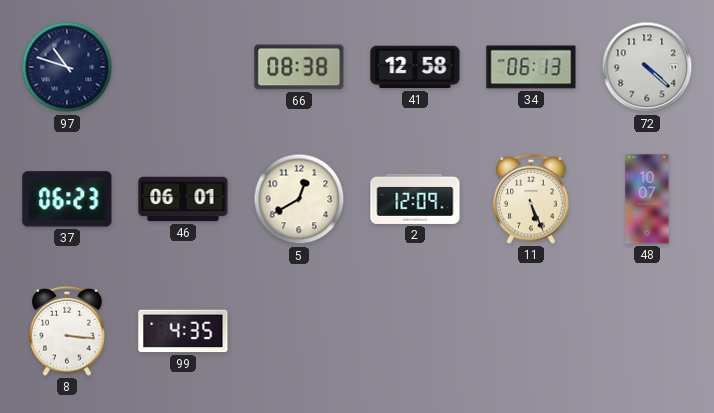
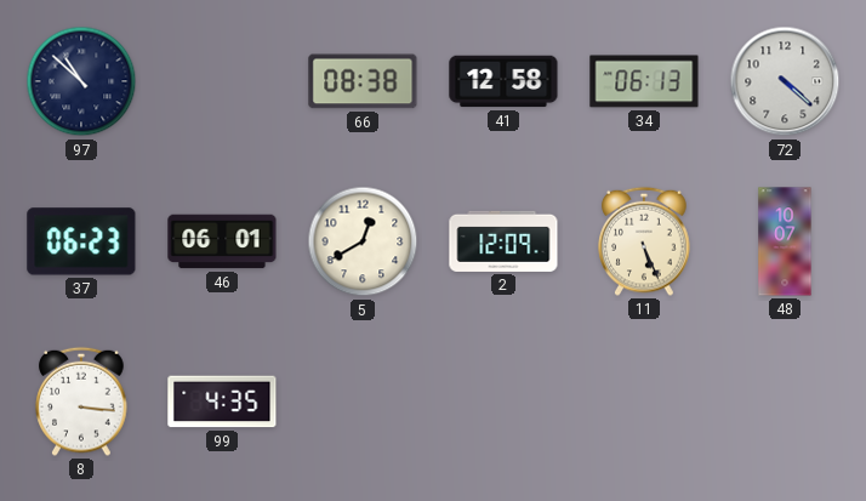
97: 10:48 -> 10:52
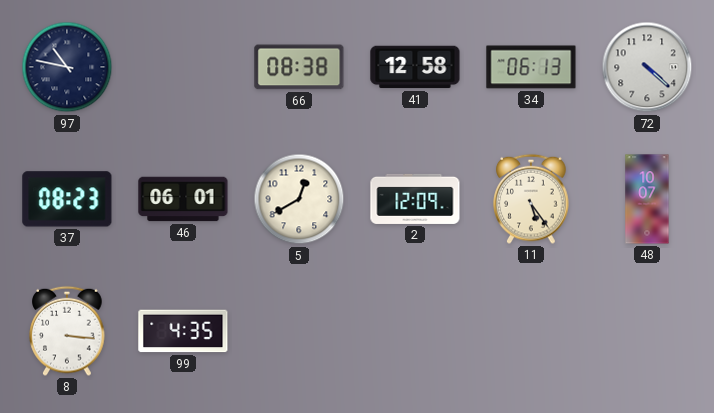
97: 10:52 -> 10:47
37: 06:23 -> 08:23
11: 5:26 -> 5:24
